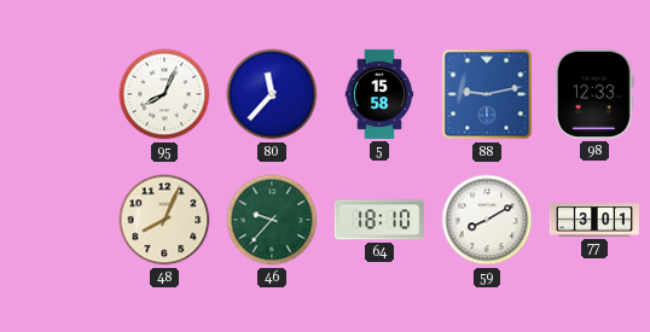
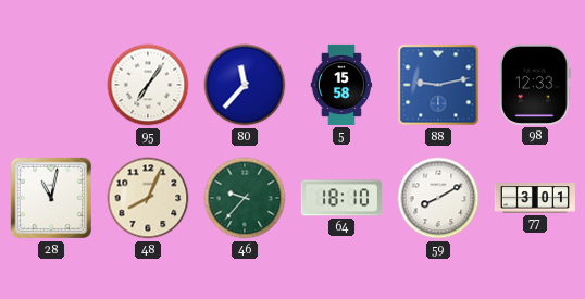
95: 8:04 -> 7:06
28: none -> 11:02
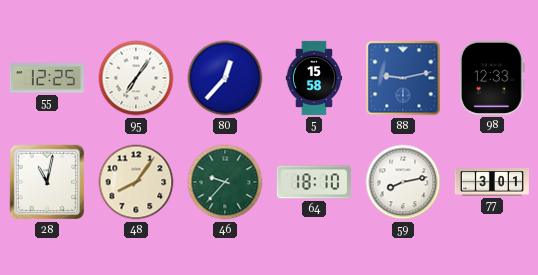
55: none -> 12:25
80: 11:37 -> 12:37
48: 8:04 -> 8:06
59: 8:10 -> 8:13
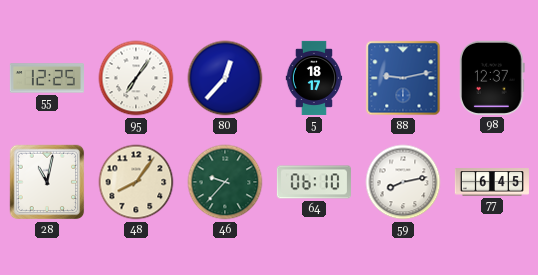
5: 15:58 -> 18:17
98: 12:33 -> 12:37
64: 18:10 -> 06:10
77: 3:01 -> 6:45
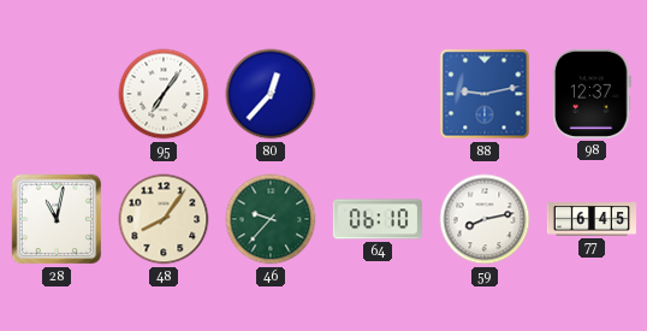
55: 12:25 -> none
5: 18:17 -> none
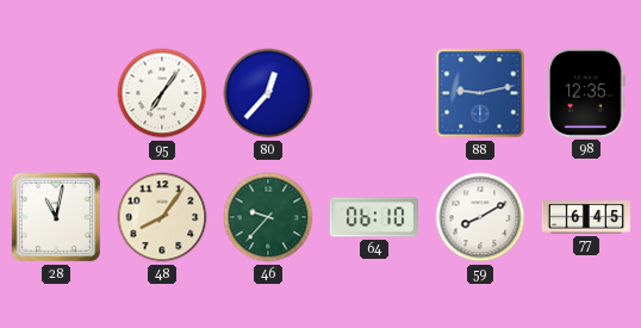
98: 12:37 -> 12:35
59: 8:13 -> 8:10
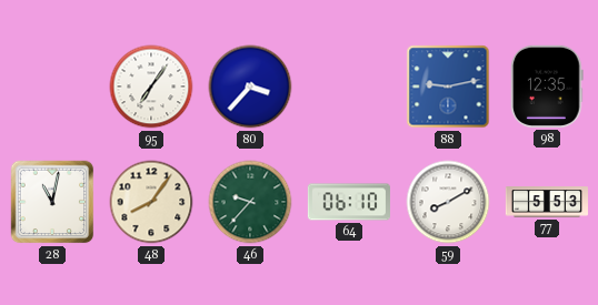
80: 12:37 -> 3:37
77: 6:45 -> 5:53
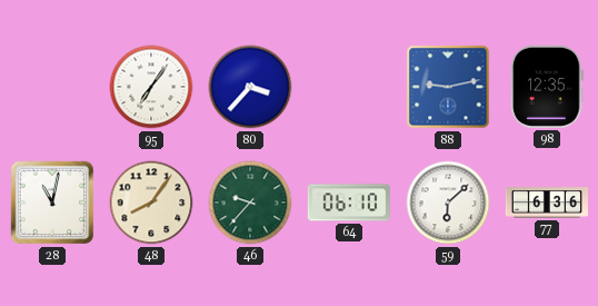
59: 8:10 -> 6:08
77: 5:53 -> 6:36
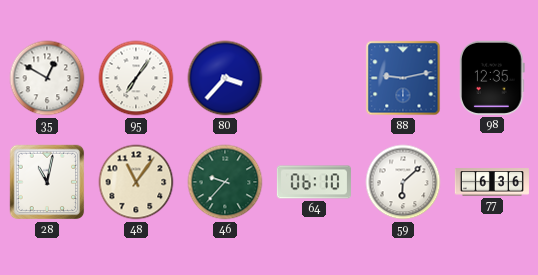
35: none -> 12:50
48: 8:06 -> 11:06
